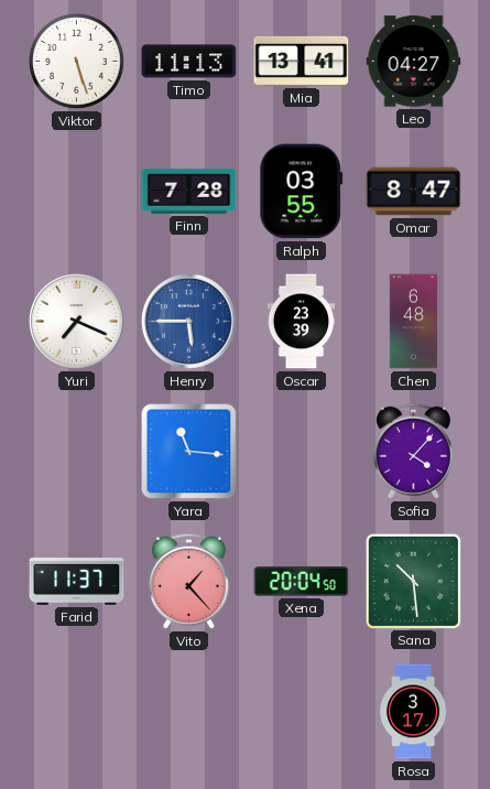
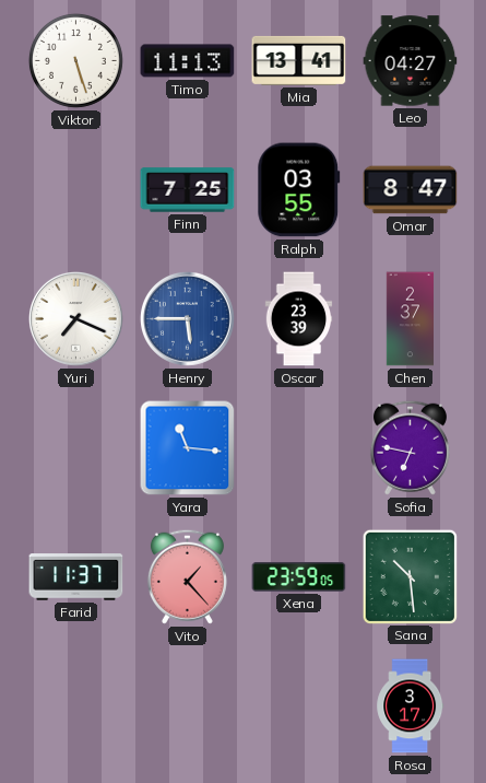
Finn: 7:28 -> 7:25
Chen: 6:48 -> 2:37
Sofia: 4:07 -> 6:47
Xena: 20:04 -> 23:59
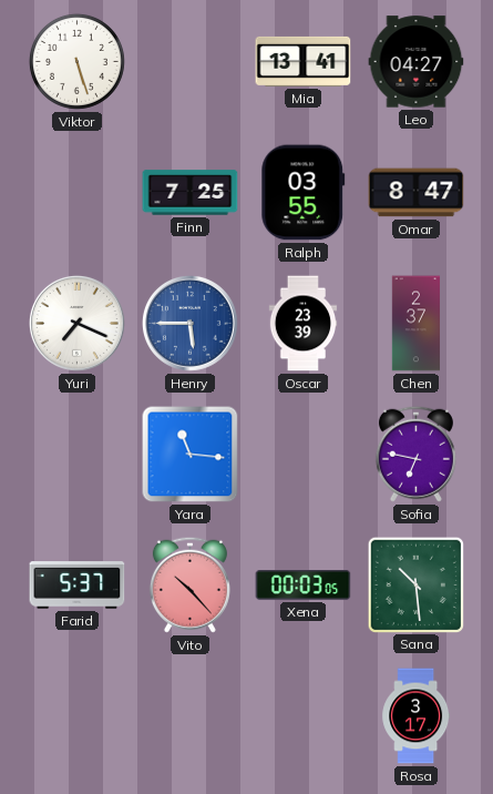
Timo: 11:13 -> none
Farid: 11:37 -> 5:37
Vito: 1:23 -> 10:23
Xena: 23:59 -> 00:03
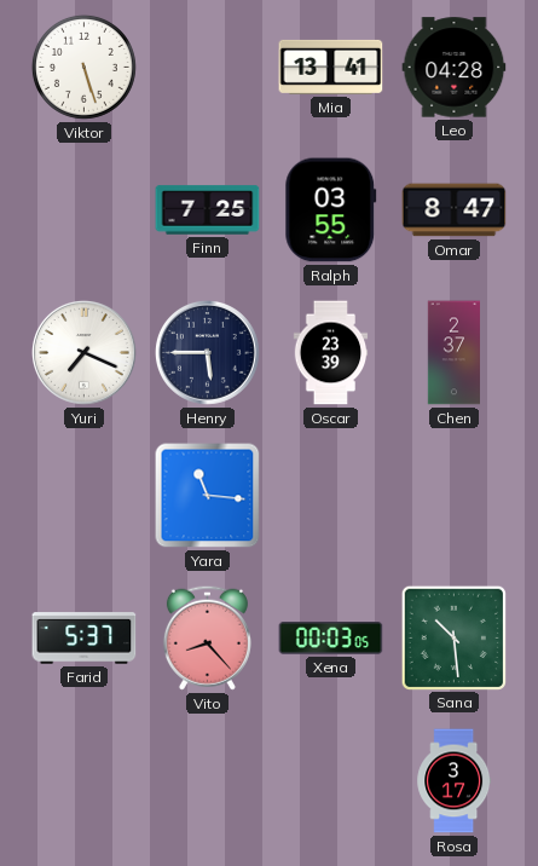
Leo: 04:27 -> 04:28
Henry dial: blue -> navy
Sofia: 6:47 -> none
Vito: 10:23 -> 8:23
